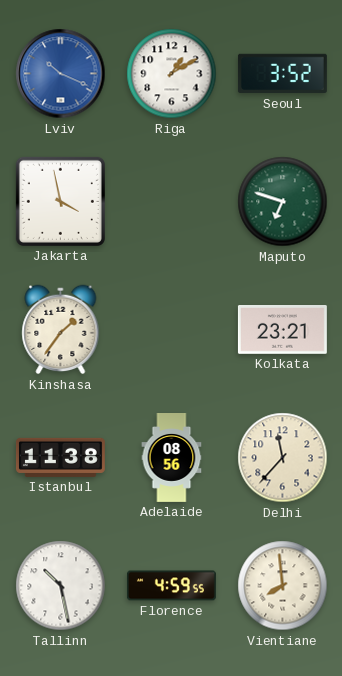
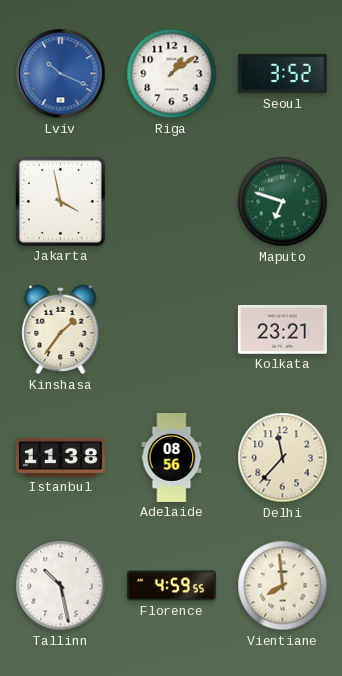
Riga: 1:10 -> 1:09
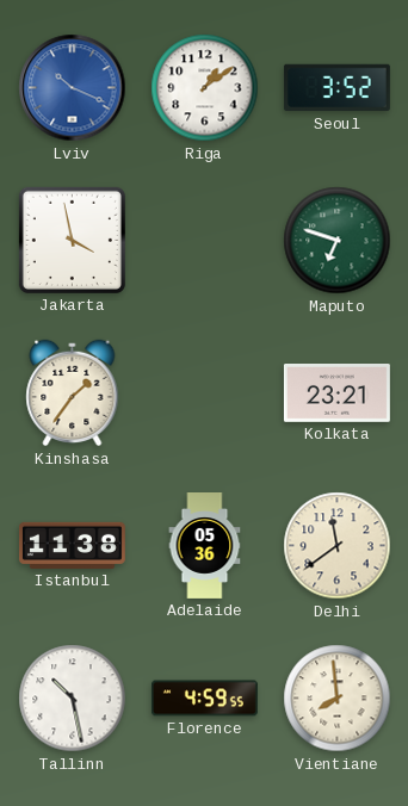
Adelaide: 08:56 -> 05:36
Delhi: 11:37 -> 11:39
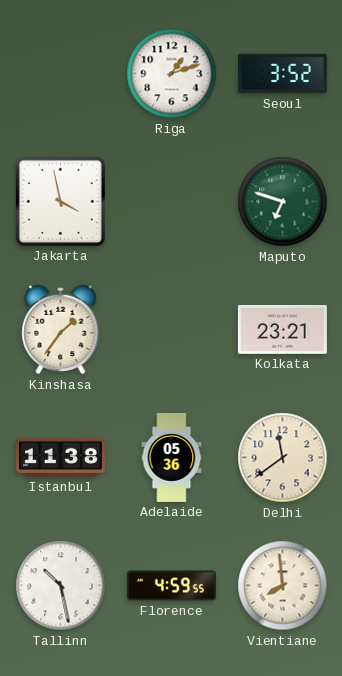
Lviv: 10:19 -> none
Riga: 1:09 -> 1:12
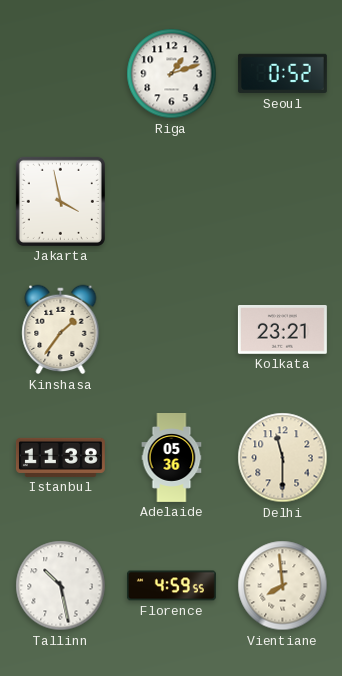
Seoul: 3:52 -> 0:52
Maputo: 6:48 -> none
Delhi: 11:39 -> 11:30
